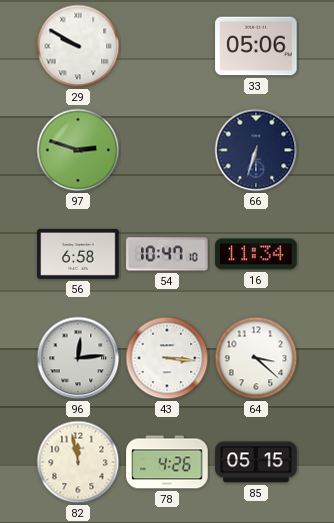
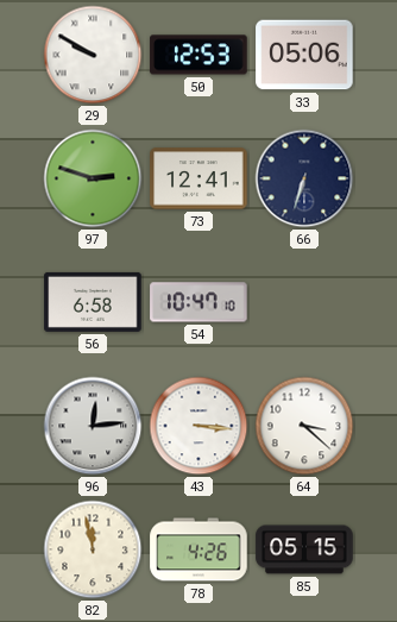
50: none -> 12:53
73: none -> 12:41
16: 11:34 -> none
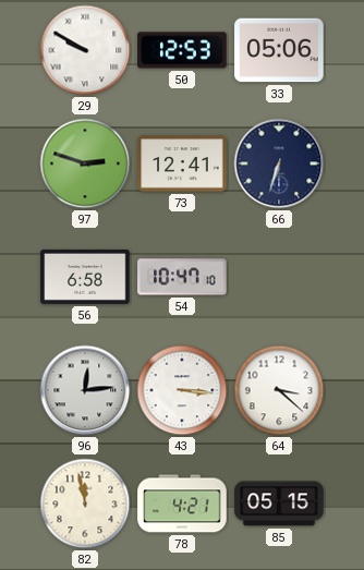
78: 4:26 -> 4:21
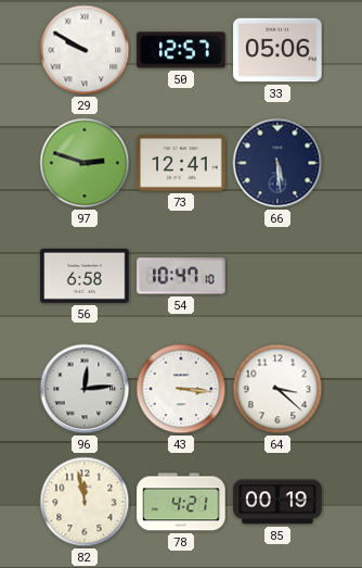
50: 12:53 -> 12:57
66: 6:33 -> 5:29
85: 05:15 -> 00:19
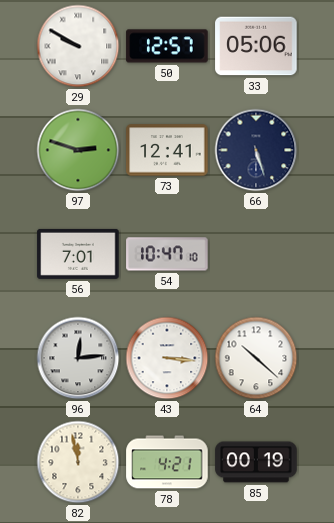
66: 5:29 -> 5:27
56: 6:58 -> 7:01
64: 3:22 -> 10:22
